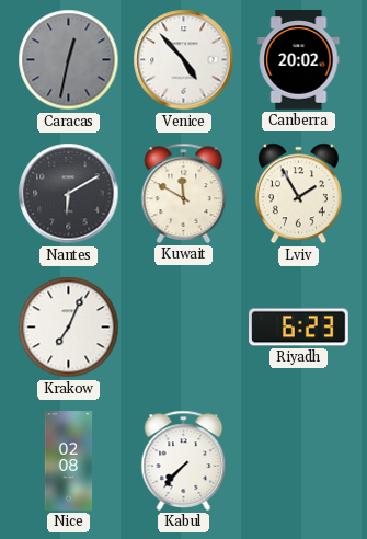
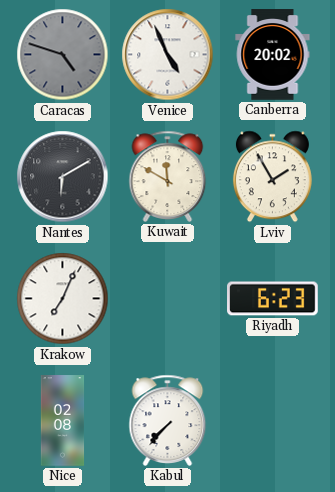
Caracas: 12:32 -> 4:48
Venice: 4:53 -> 4:56
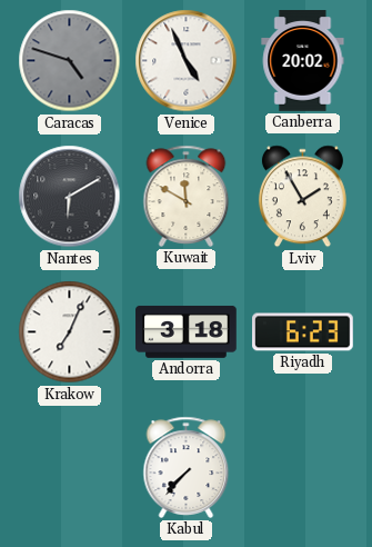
Andorra: none -> 3:18
Nice: 02:08 -> none
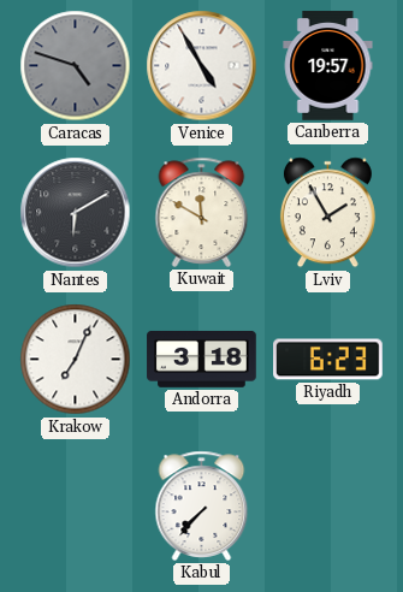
Venice: 4:56 -> 4:55
Canberra: 20:02 -> 19:57
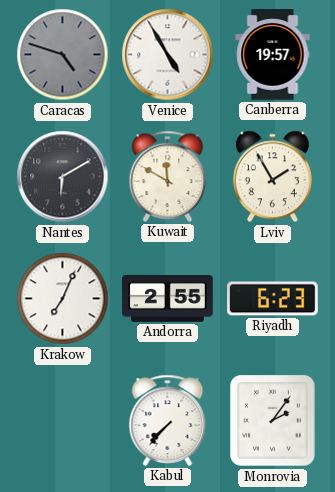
Andorra: 3:18 -> 2:55
Monrovia: none -> 2:06
